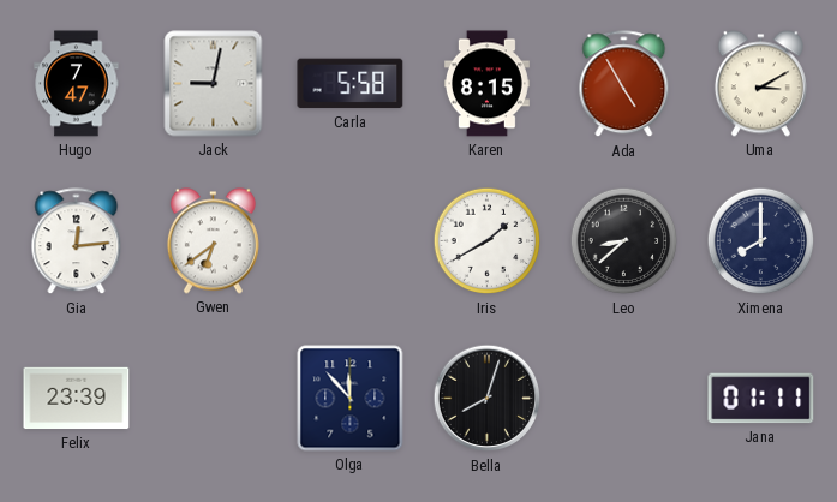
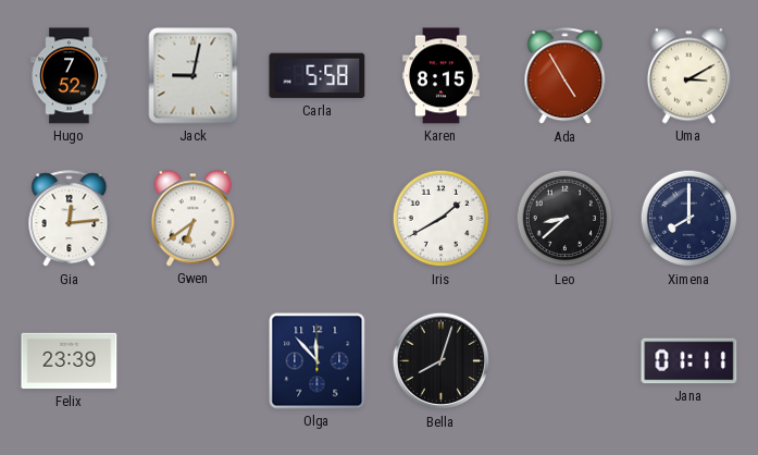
Hugo: 7:47 -> 7:52
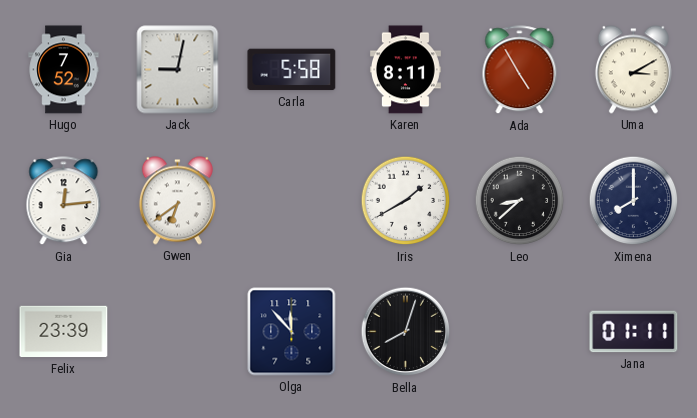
Karen: 8:15 -> 8:11
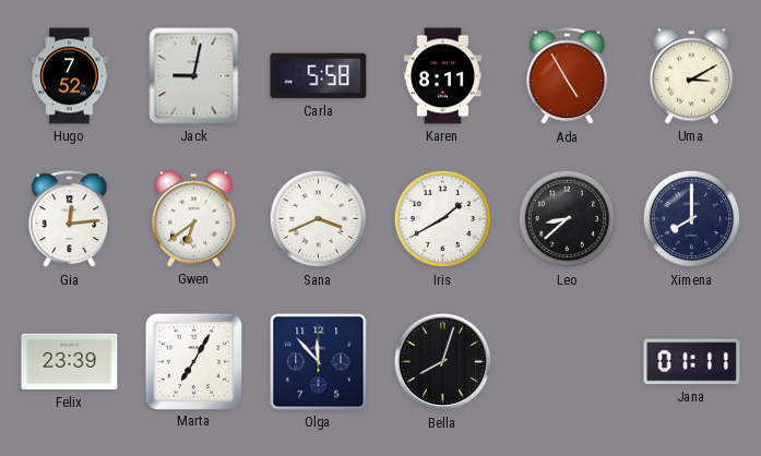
Sana: none -> 3:41
Marta: none -> 7:05
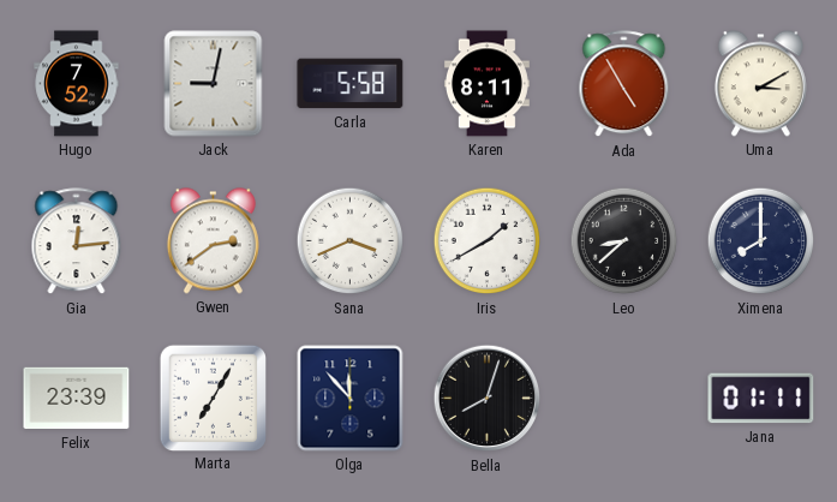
Gwen: 6:39 -> 2:39
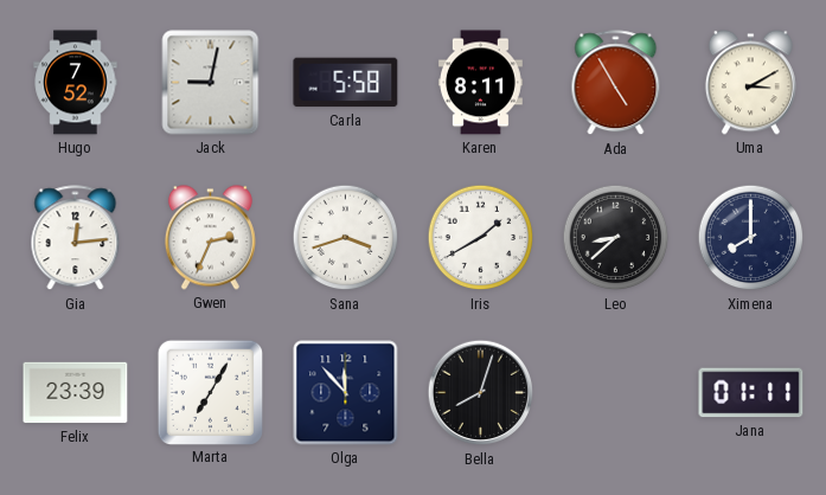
Gwen: 2:39 -> 2:34
Sana: 3:41 -> 3:42
